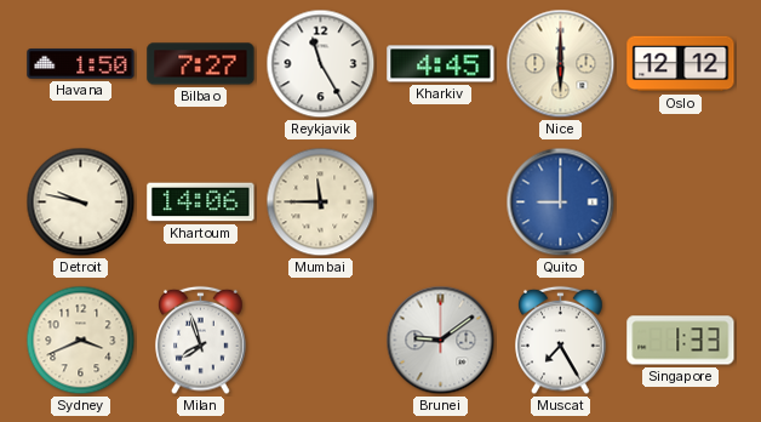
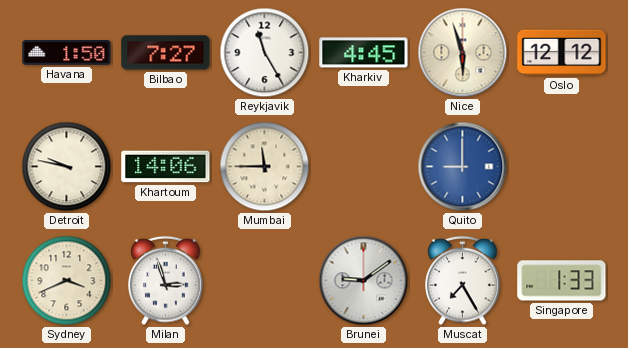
Nice: 6:00 -> 5:57
Milan: 7:57 -> 2:57
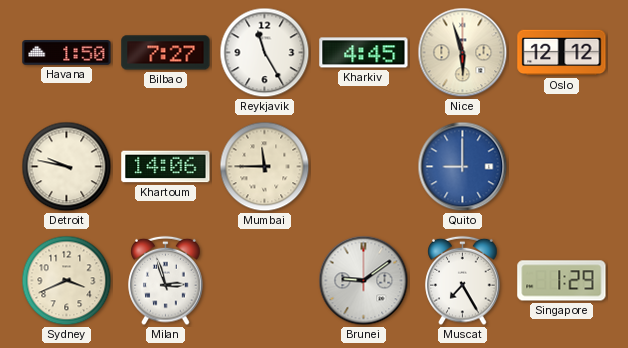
Singapore: 1:33 -> 1:29
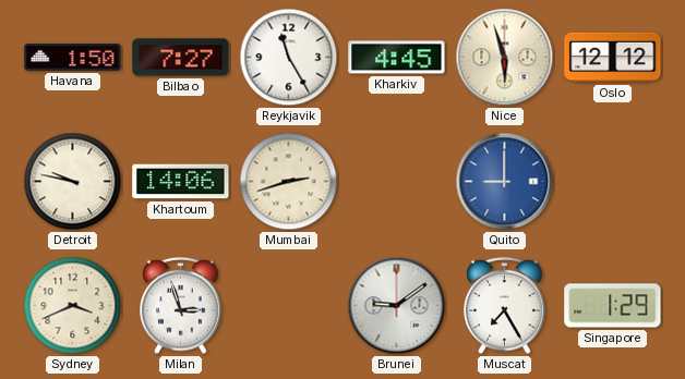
Mumbai: 11:45 -> 2:42
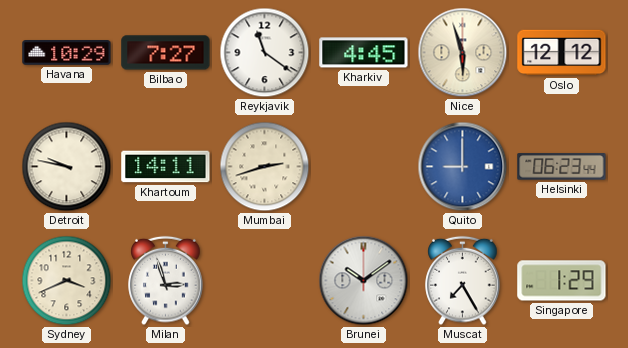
Havana: 1:50 -> 10:29
Reykjavik: 11:25 -> 11:21
Khartoum: 14:06 -> 14:11
Helsinki: none -> 06:23
Brunei: 9:09 -> 10:09
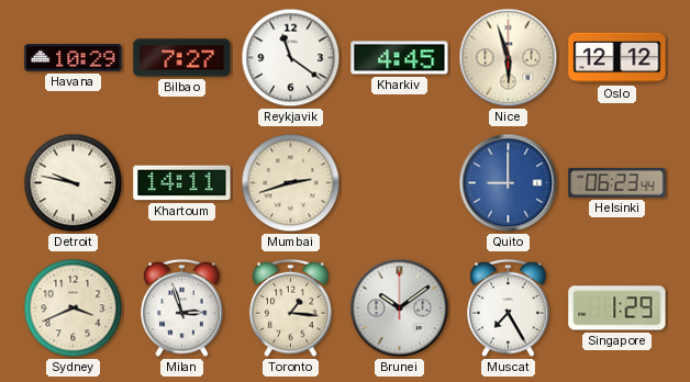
Toronto: none -> 1:16
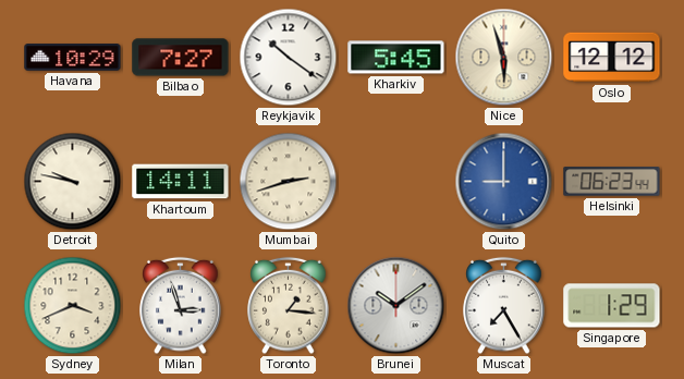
Reykjavik: 11:21 -> 10:21
Kharkiv: 4:45 -> 5:45
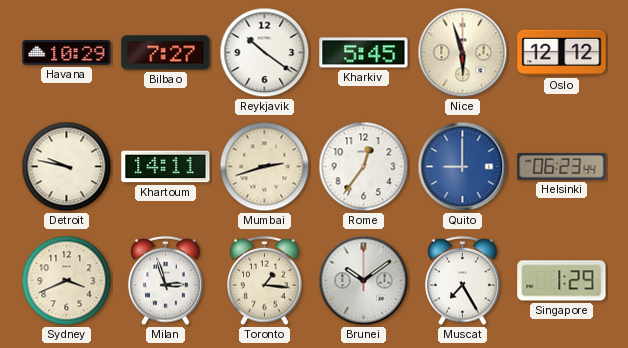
Rome: none -> 12:36
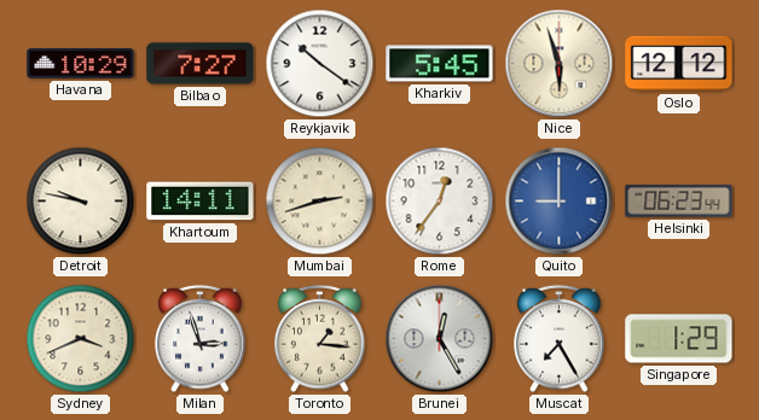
Brunei: 10:09 -> 12:25
